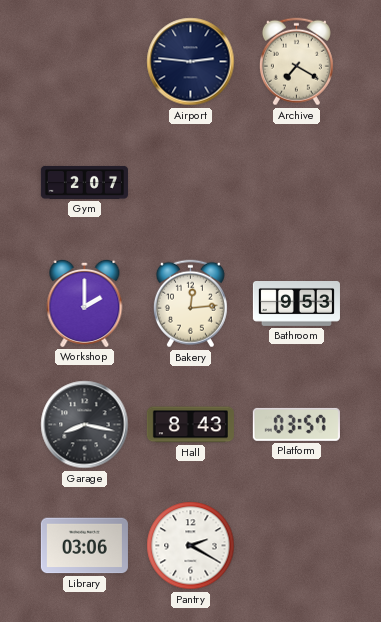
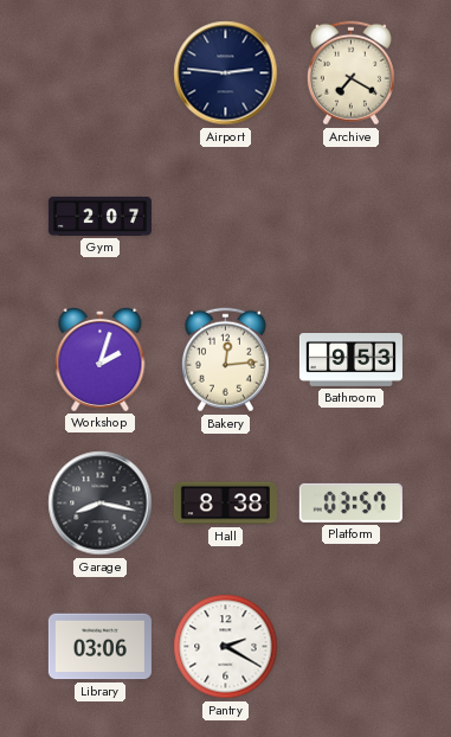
Workshop: 2:00 -> 2:03
Hall: 8:43 -> 8:38
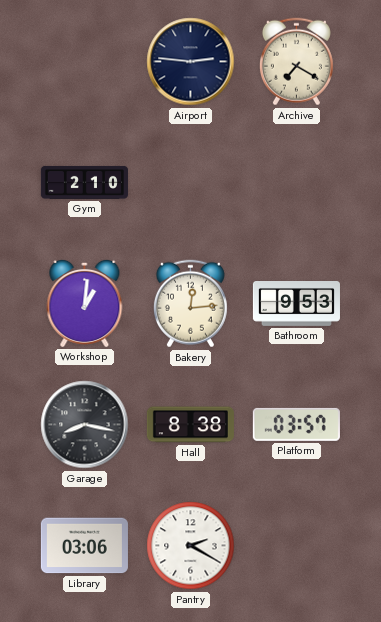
Gym: 2:07 -> 2:10
Workshop: 2:03 -> 1:01
